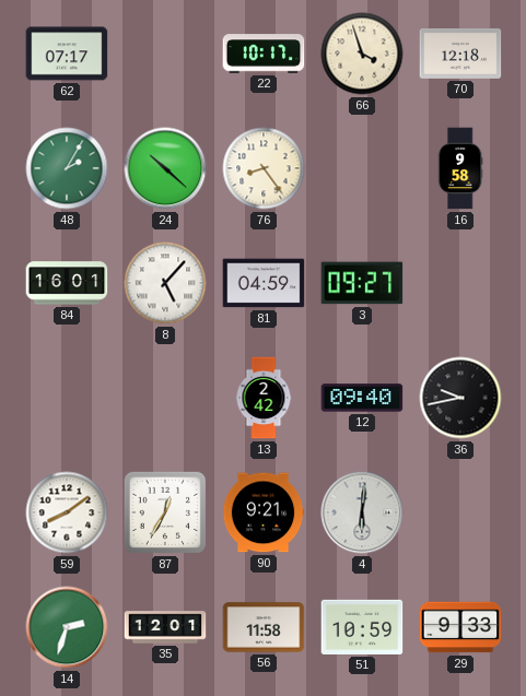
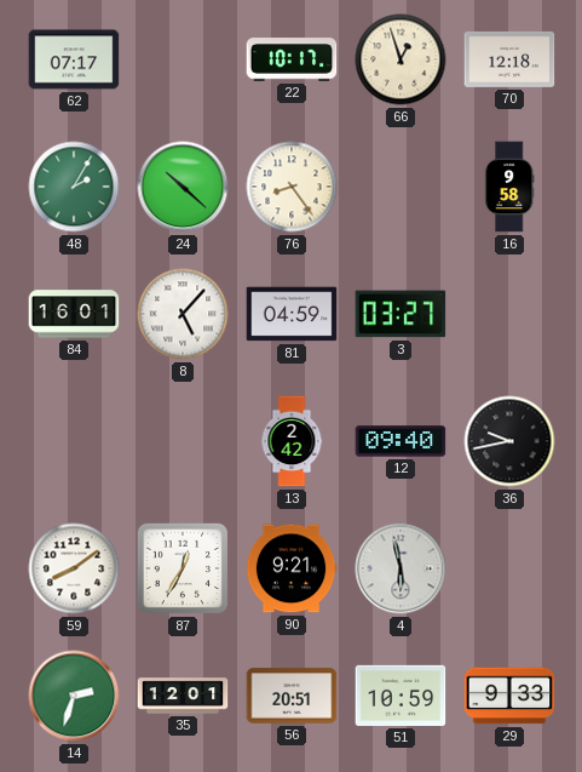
66: 3:57 -> 12:57
3: 09:27 -> 03:27
4: 6:01 -> 5:58
56: 11:58 -> 20:51
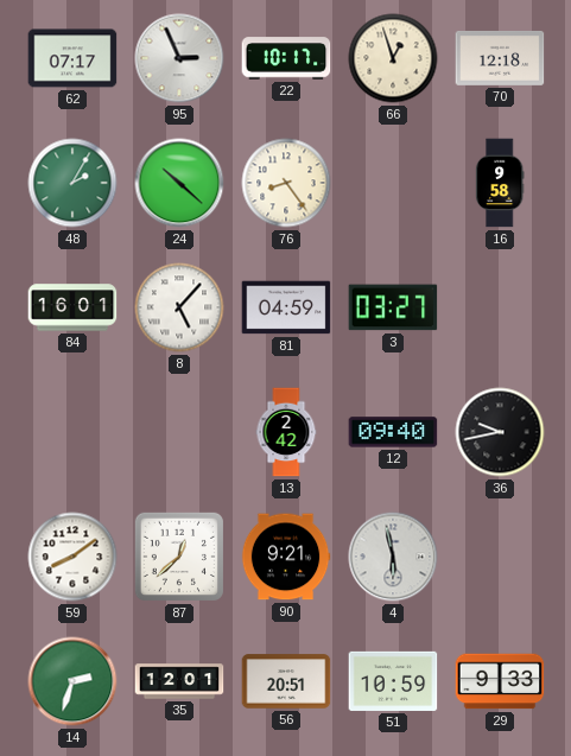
95: none -> 2:56
87: 12:35 -> 12:38
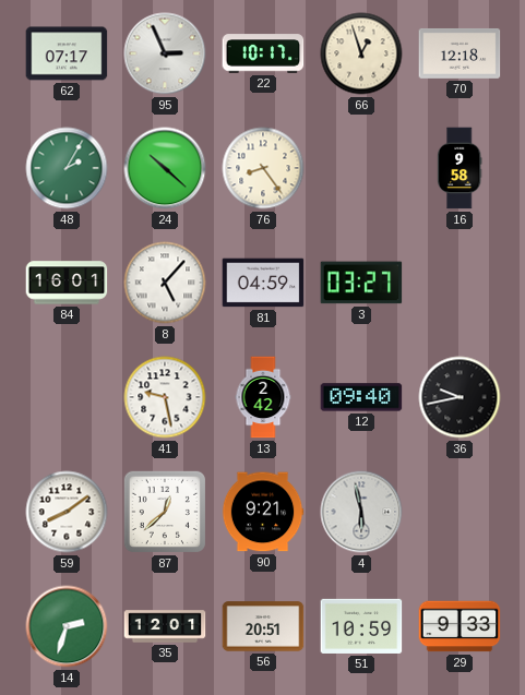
41: none -> 9:28
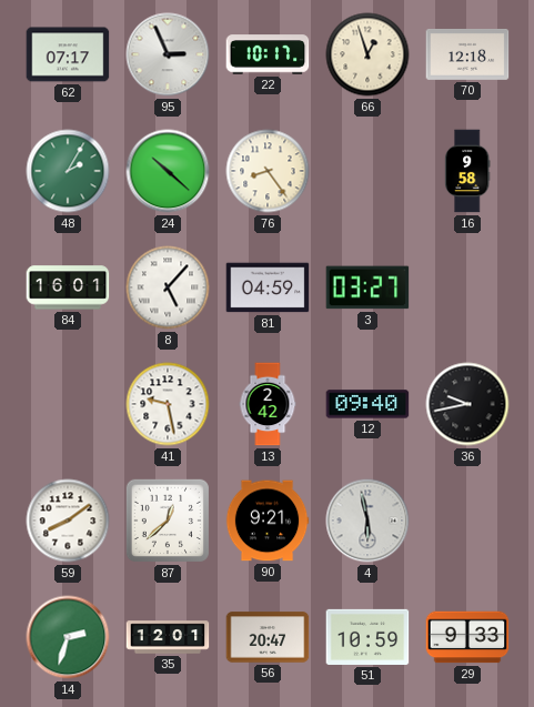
56: 20:51 -> 20:47
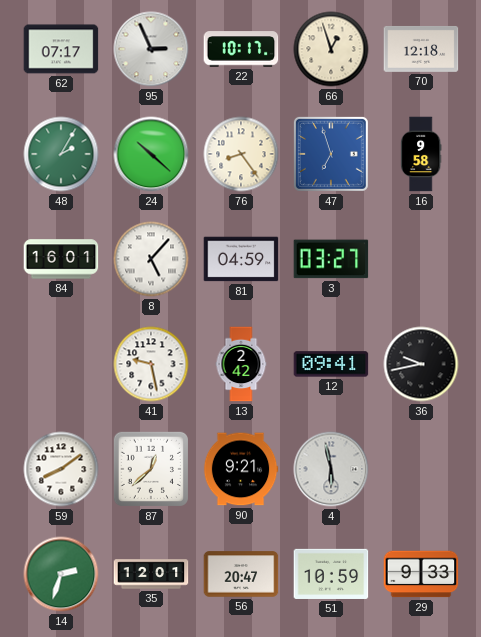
47: none -> 6:57
12: 09:40 -> 09:41
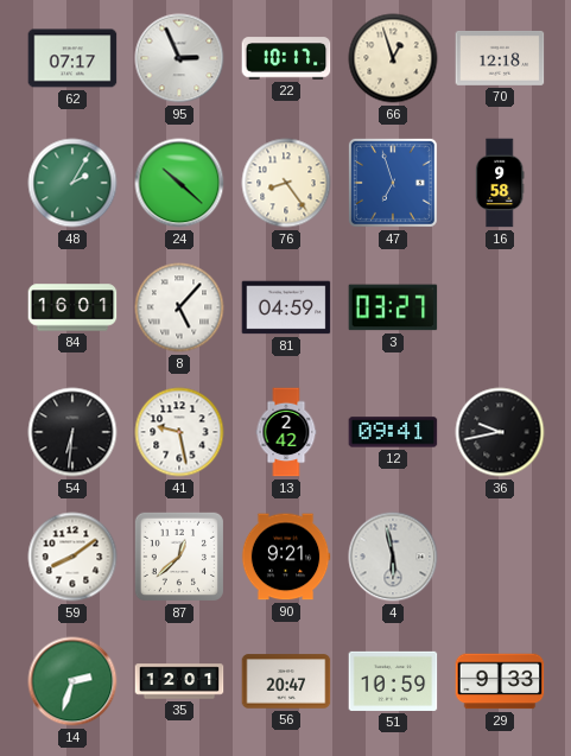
54: none -> 6:31
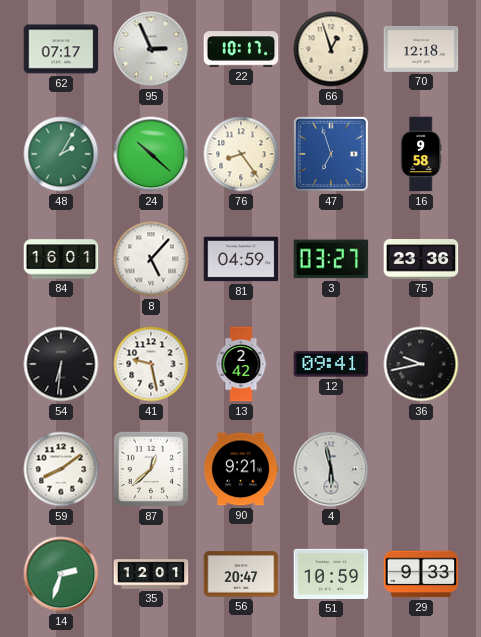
75: none -> 23:36
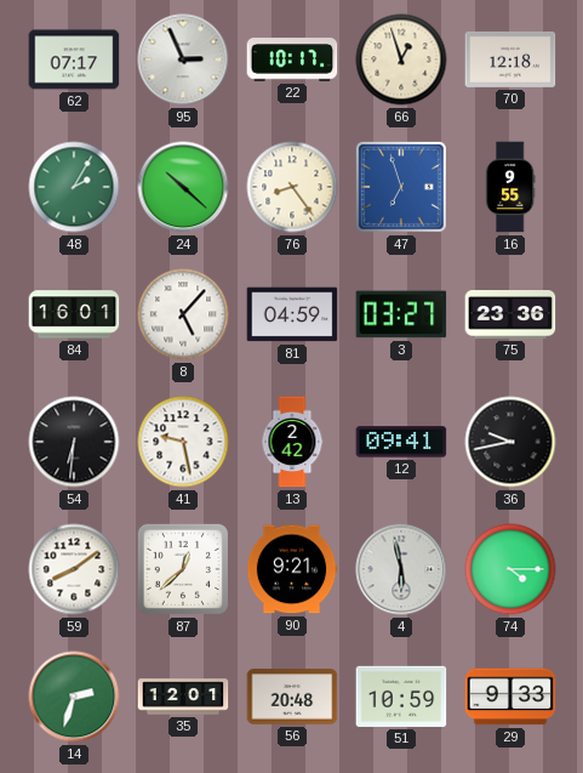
16: 9:58 -> 9:55
74: none -> 4:15
56: 20:47 -> 20:48
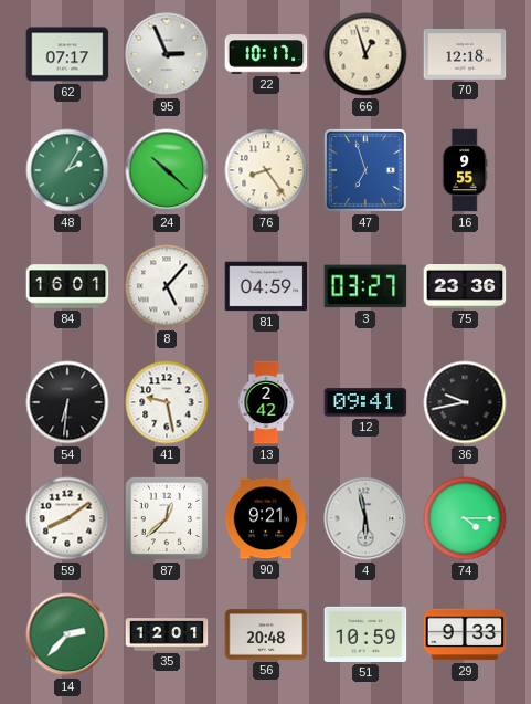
14: 2:33 -> 2:37
